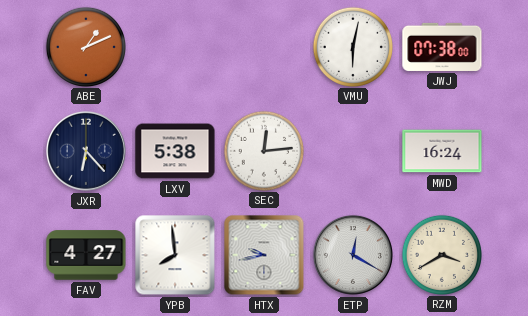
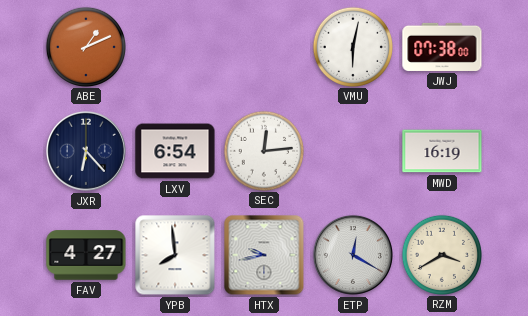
LXV: 5:38 -> 6:54
MWD: 16:24 -> 16:19
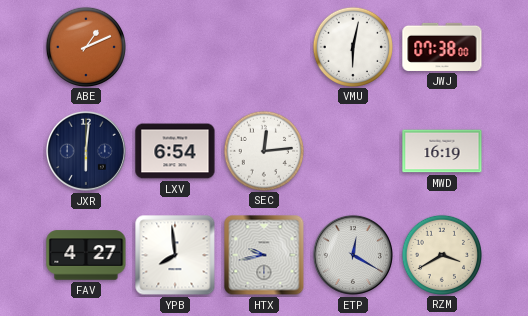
JXR: 6:23 -> 6:01
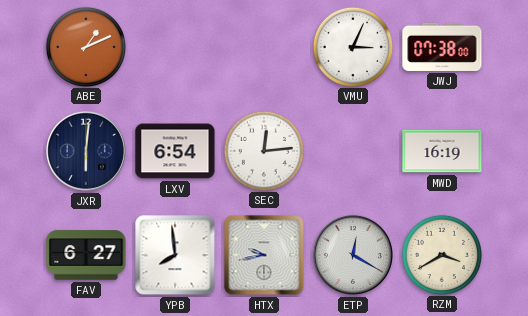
VMU: 6:02 -> 3:04
FAV: 4:27 -> 6:27
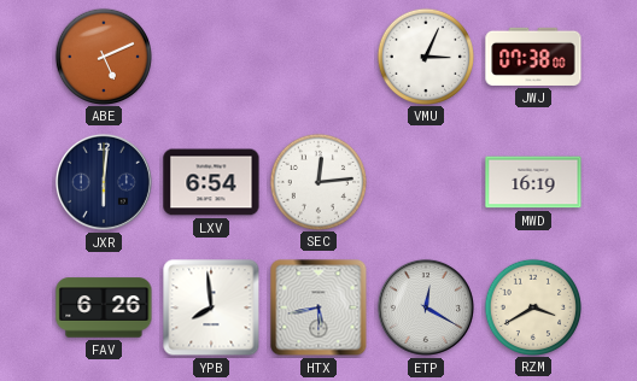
ABE: 1:11 -> 5:11
FAV: 6:27 -> 6:26
HTX: 9:43 -> 5:43
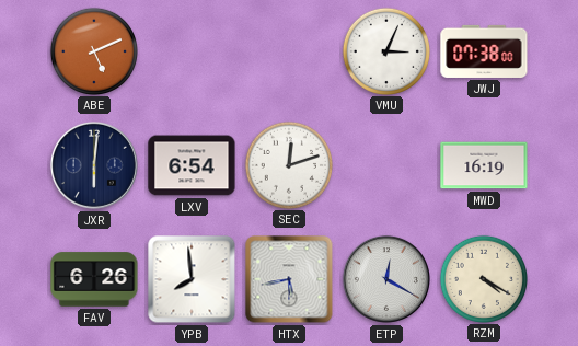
SEC: 12:14 -> 12:12
RZM: 3:40 -> 4:20
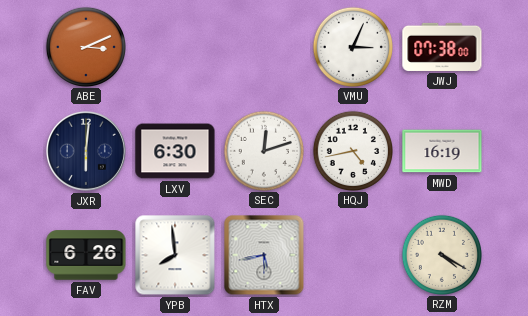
ABE: 5:11 -> 3:11
LXV: 6:54 -> 6:30
HQJ: none -> 4:43
ETP: 12:20 -> none
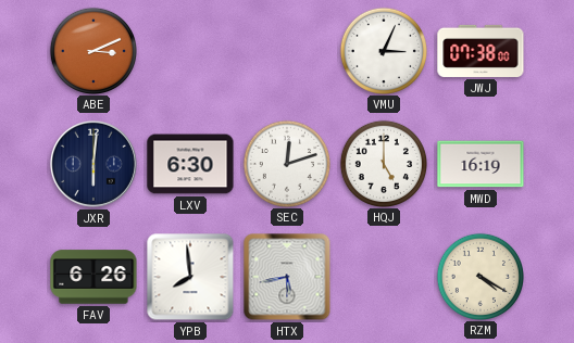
HQJ: 4:43 -> 5:00
